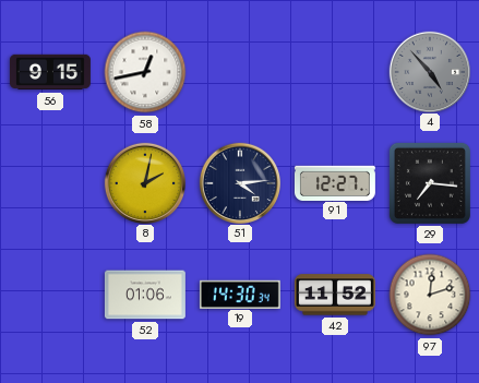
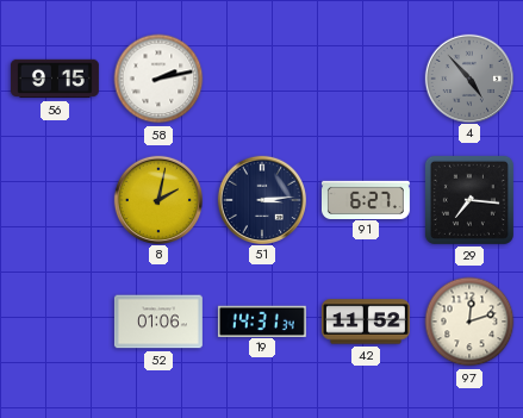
58: 12:43 -> 2:13
51: 4:14 -> 3:14
91: 12:27 -> 6:27
19: 14:30 -> 14:31
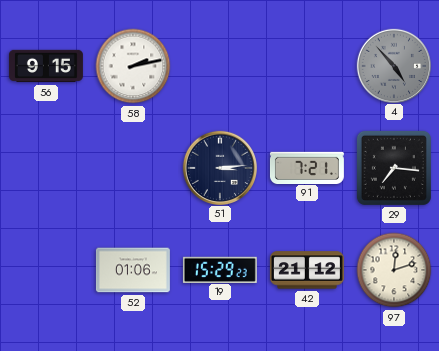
8: 2:02 -> none
91: 6:27 -> 7:21
19: 14:31 -> 15:29
42: 11:52 -> 21:12
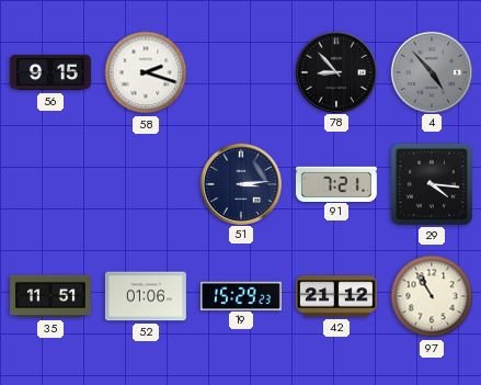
58: 2:13 -> 2:18
78: none -> 8:53
29: 7:16 -> 4:16
35: none -> 11:51
97: 12:12 -> 10:55
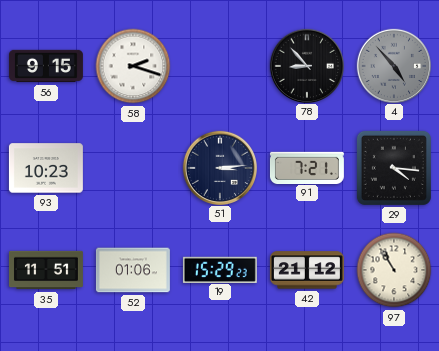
93: none -> 10:23
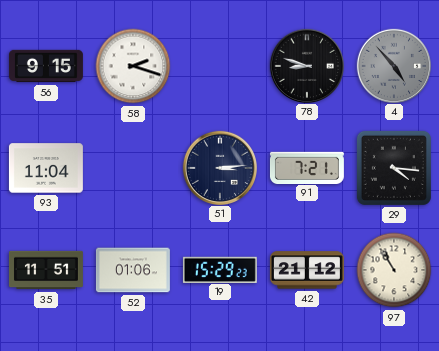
78: 8:53 -> 8:48
93: 10:23 -> 11:04
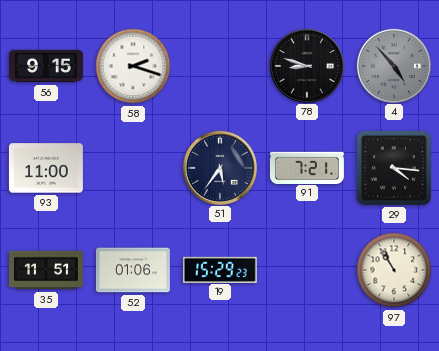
93: 11:04 -> 11:00
51: 3:14 -> 5:36
42: 21:12 -> none
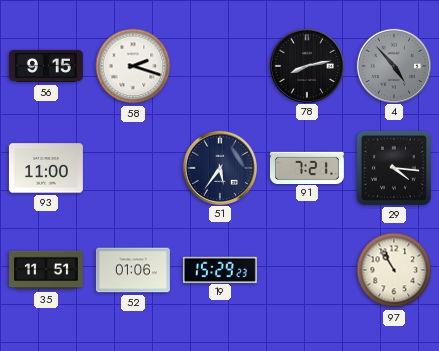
78: 8:48 -> 8:13
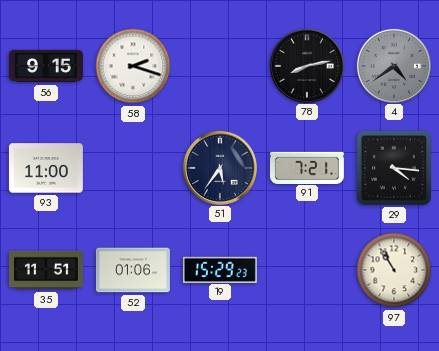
4: 4:53 -> 4:39
